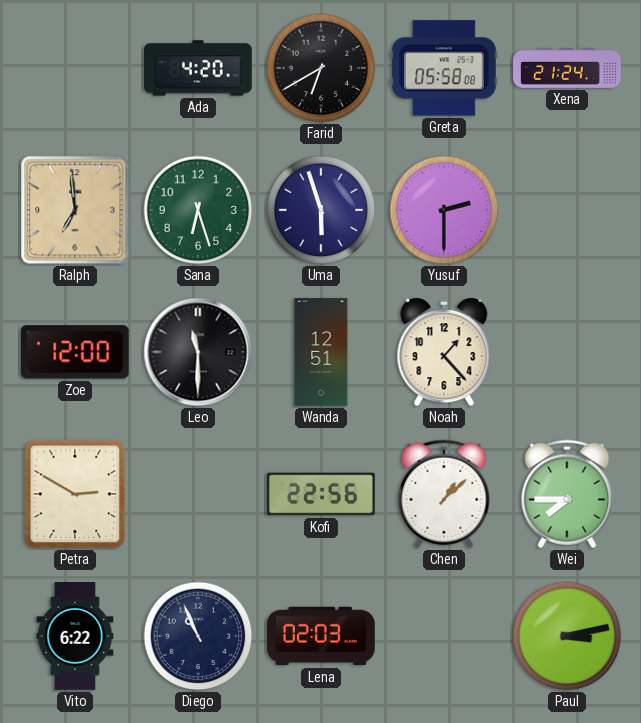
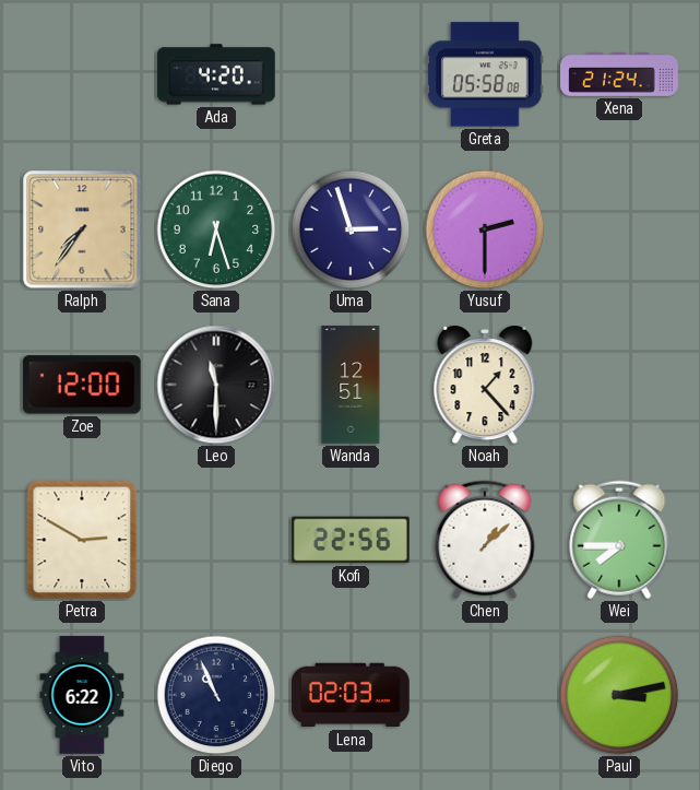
Farid: 6:40 -> none
Ralph: 6:59 -> 7:36
Uma: 5:57 -> 2:57
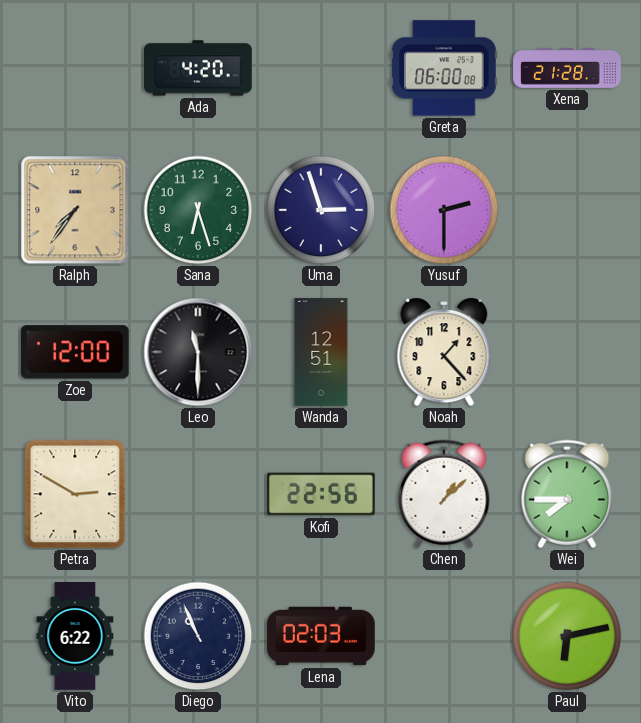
Greta: 05:58 -> 06:00
Xena: 21:24 -> 21:28
Paul: 3:13 -> 6:13
